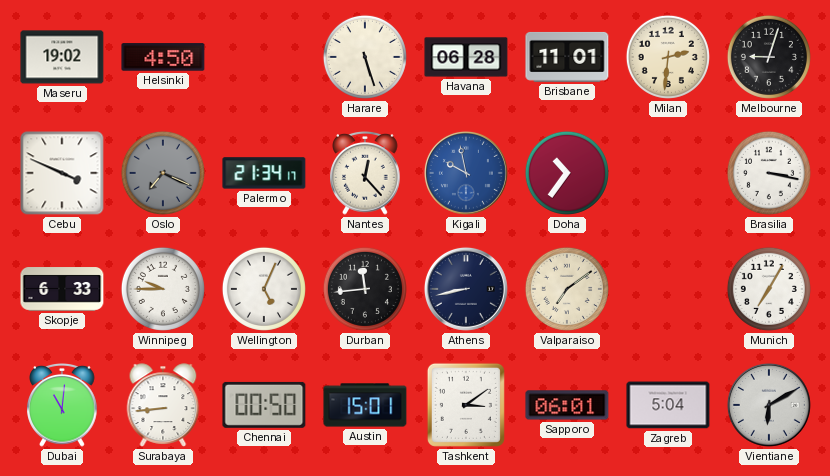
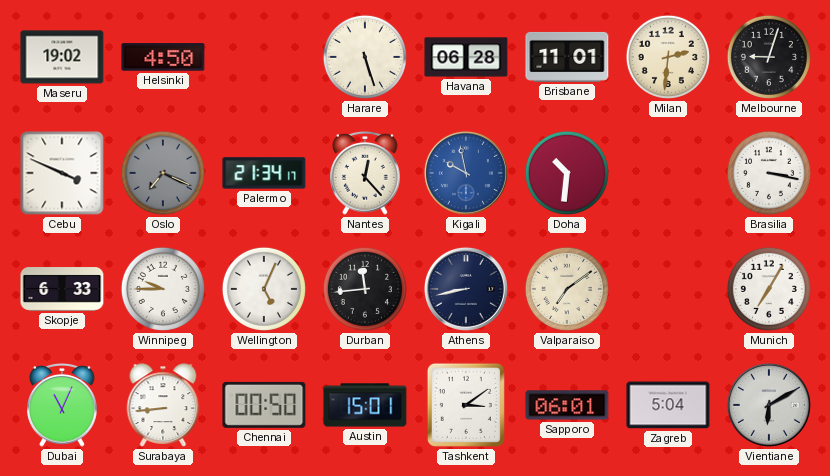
Doha: 10:36 -> 10:31
Dubai: 11:01 -> 11:04
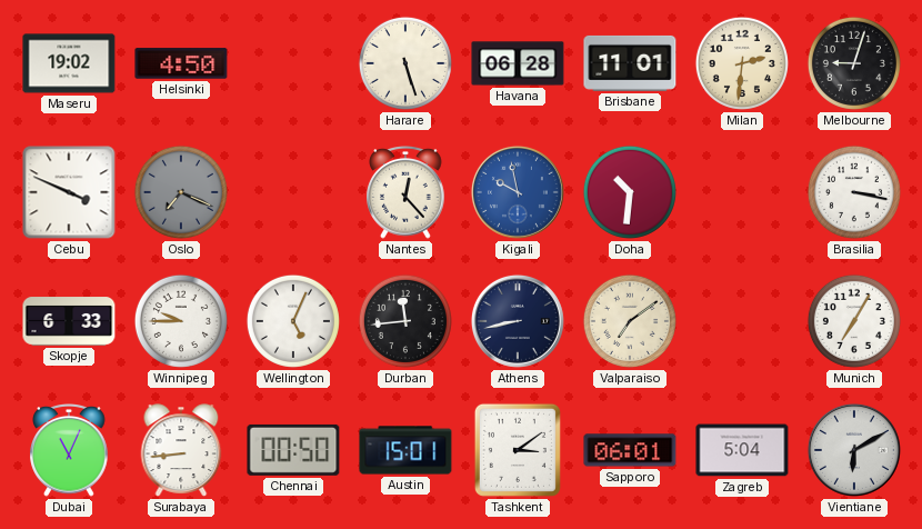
Palermo: 21:34 -> none
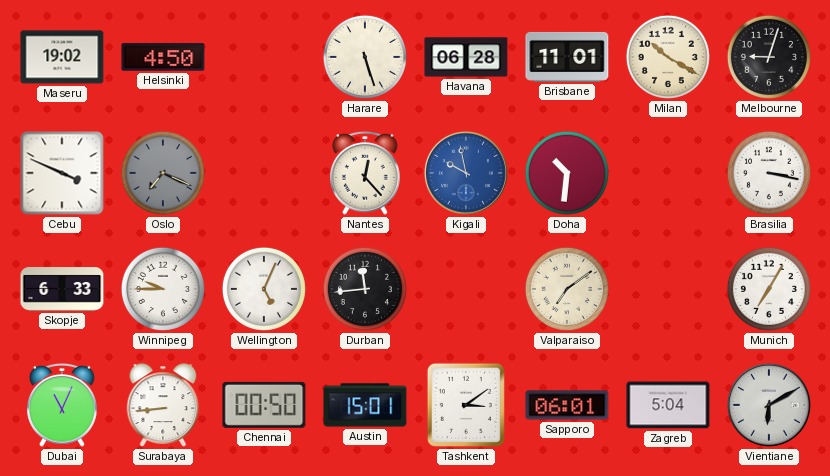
Milan: 2:31 -> 10:20
Athens: 8:43 -> none
